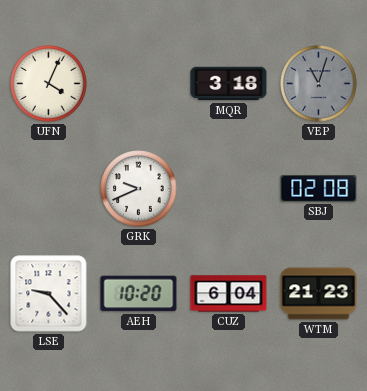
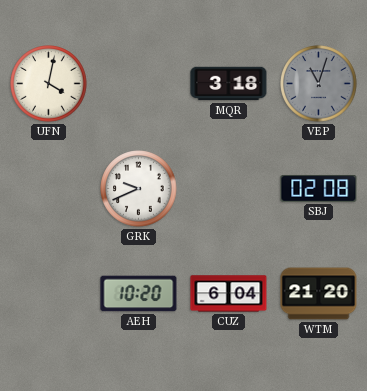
UFN: 4:04 -> 4:02
LSE: 9:23 -> none
WTM: 21:23 -> 21:20
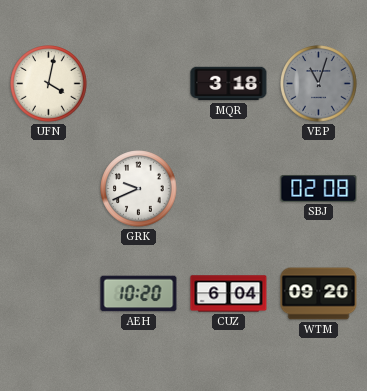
WTM: 21:20 -> 09:20
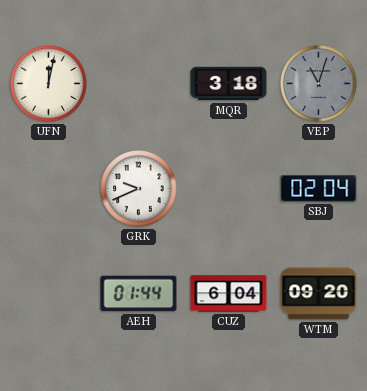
UFN: 4:02 -> 12:02
SBJ: 02:08 -> 02:04
AEH: 10:20 -> 01:44
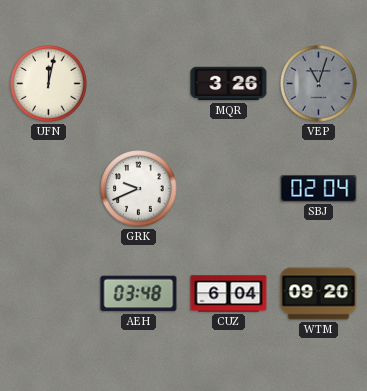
MQR: 3:18 -> 3:26
AEH: 01:44 -> 03:48
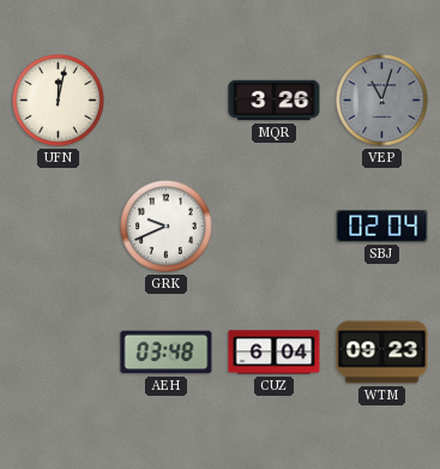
WTM: 09:20 -> 09:23
